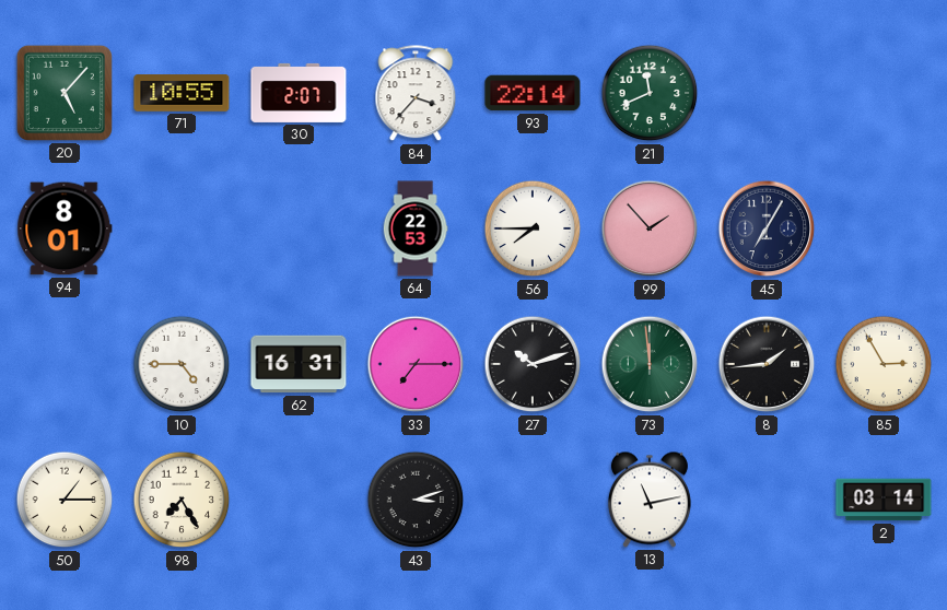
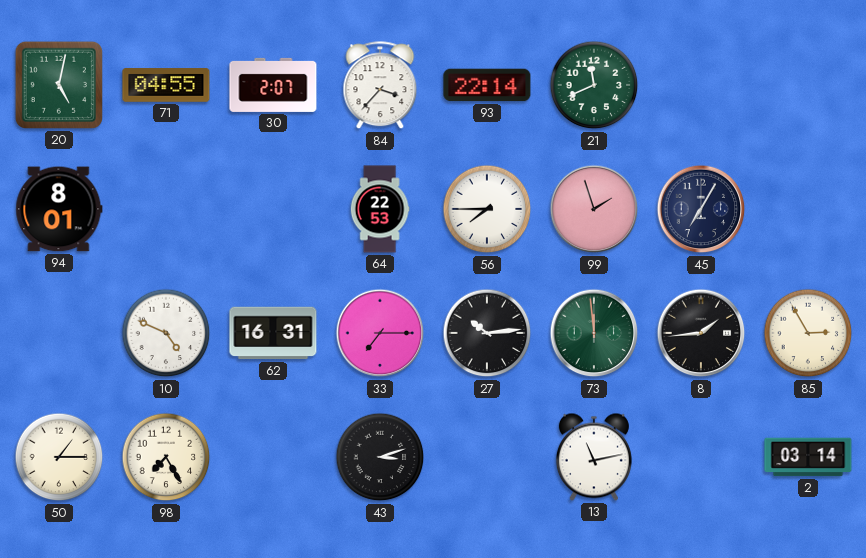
20: 5:07 -> 5:02
71: 10:55 -> 04:55
99: 1:53 -> 1:57
10: 4:45 -> 4:49
27: 10:12 -> 10:14
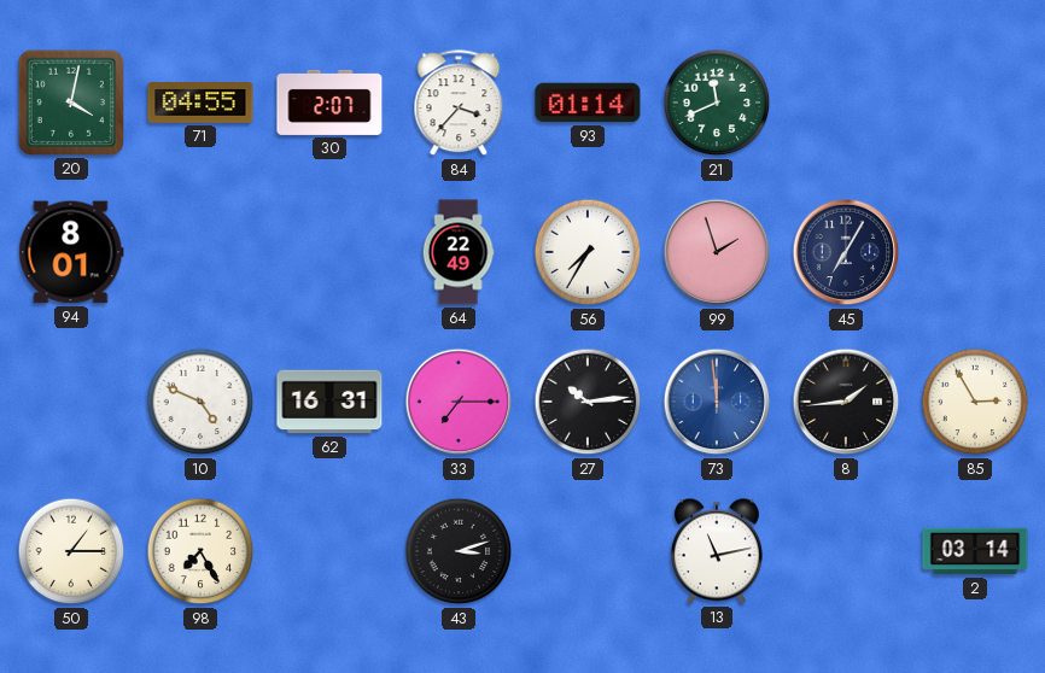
20: 5:02 -> 4:02
93: 22:14 -> 01:14
64: 22:53 -> 22:49
56: 7:45 -> 7:35
73 dial: green -> blue
